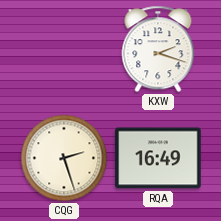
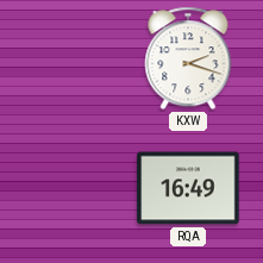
CQG: 2:27 -> none
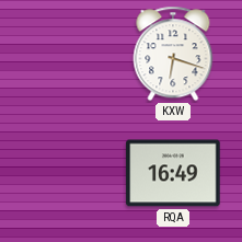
KXW: 2:18 -> 6:18
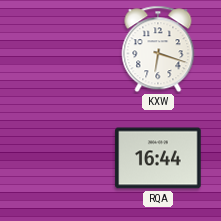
RQA: 16:49 -> 16:44
